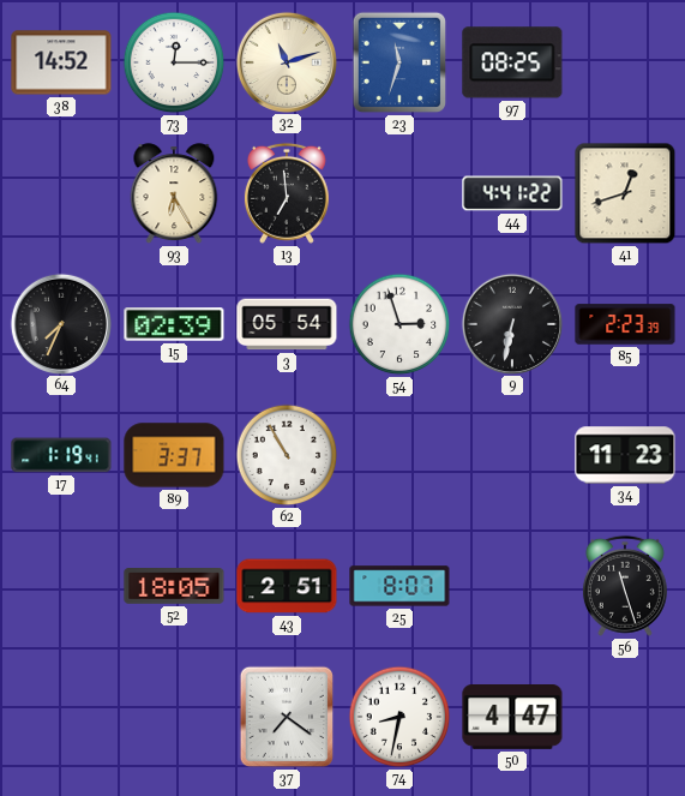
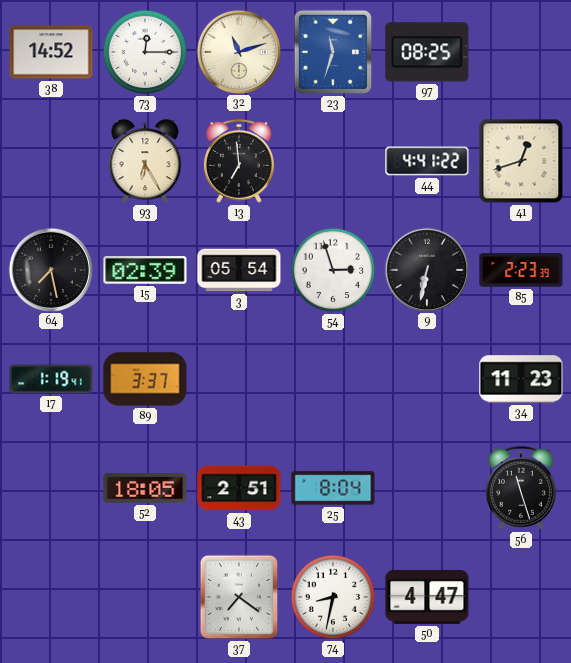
64: 7:34 -> 7:28
62: 10:55 -> none
25: 8:07 -> 8:04
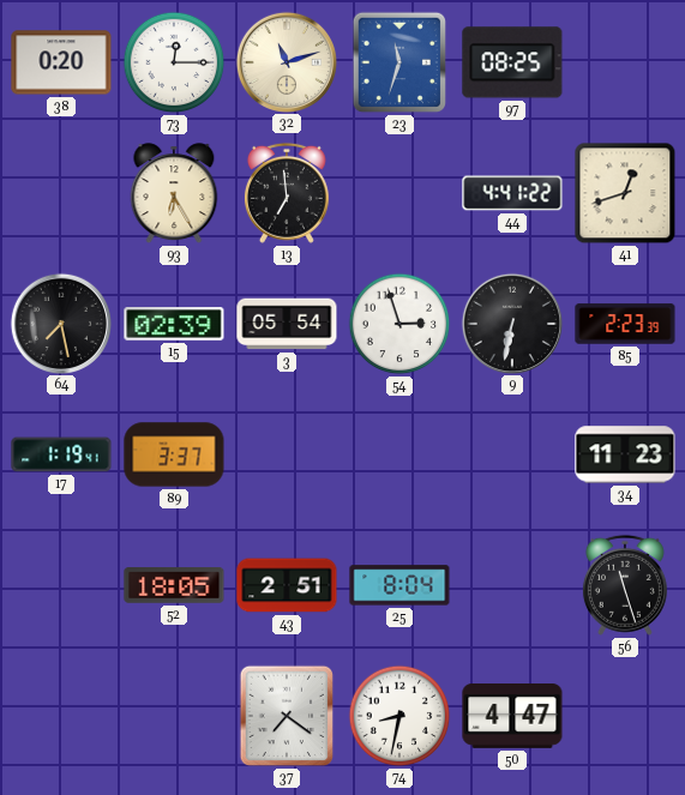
38: 14:52 -> 0:20
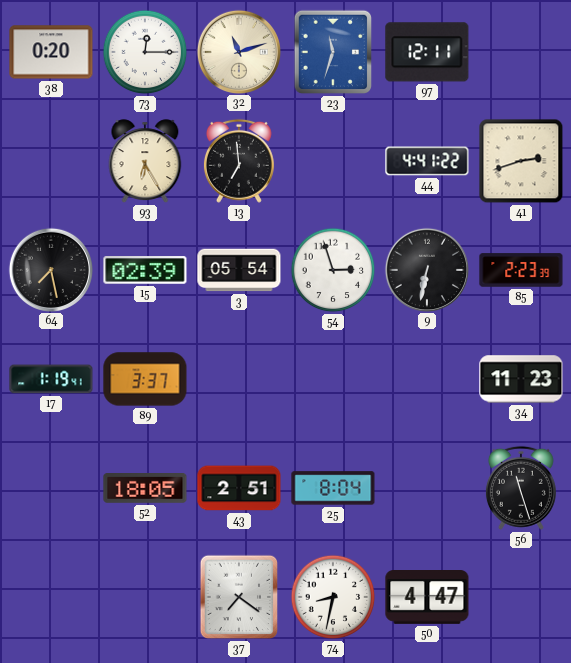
97: 08:25 -> 12:11
41: 12:42 -> 2:42
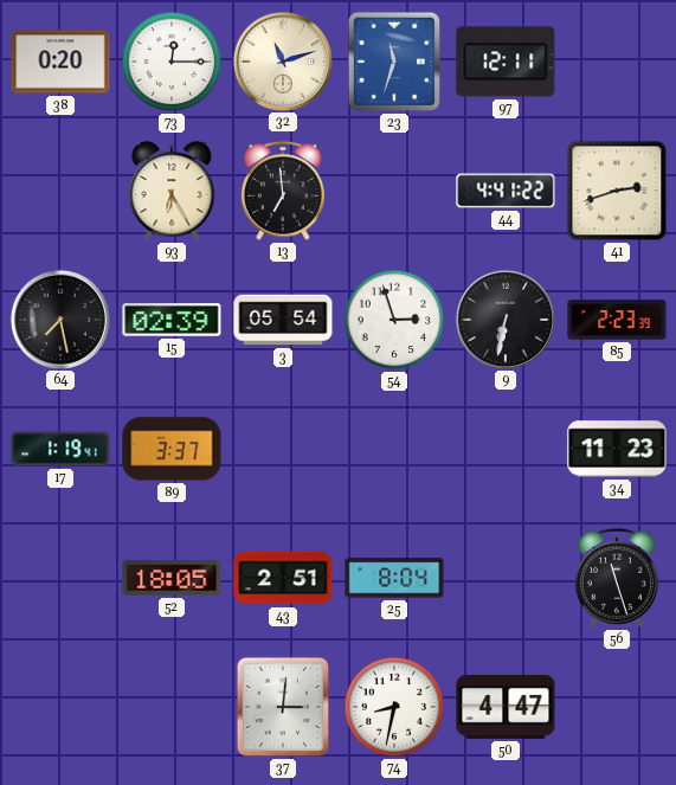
37: 7:21 -> 3:01
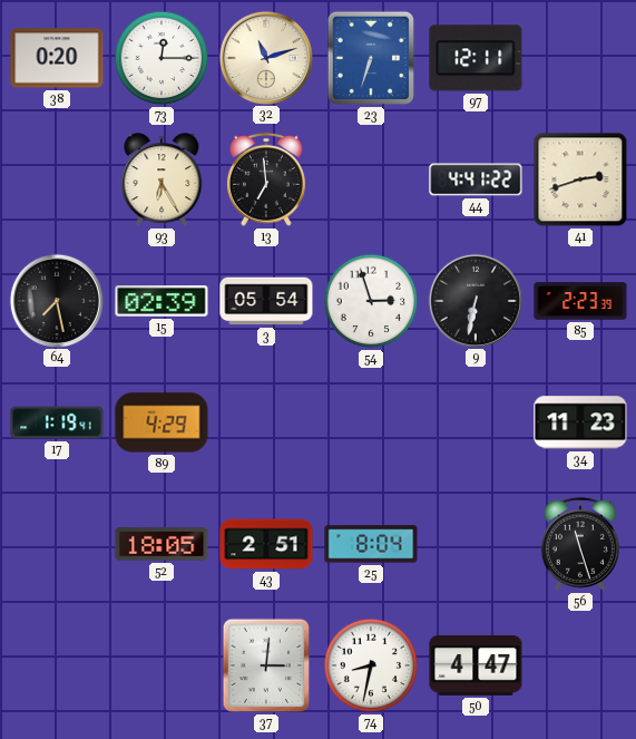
23: 11:33 -> 6:33
89: 3:37 -> 4:29
